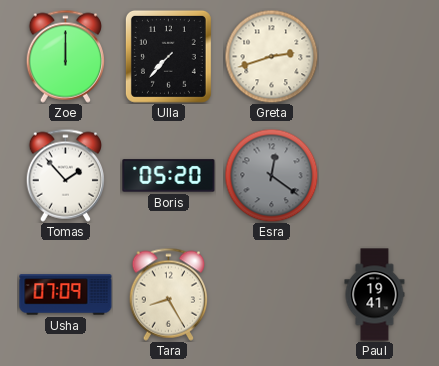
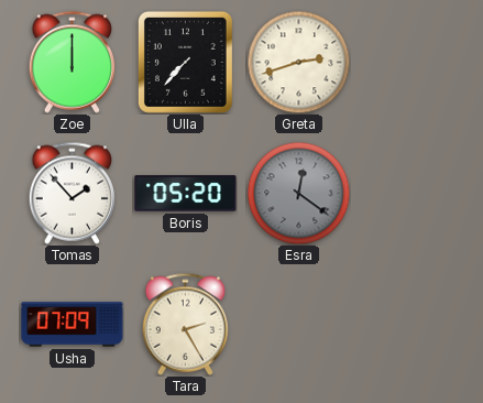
Tara: 8:25 -> 2:25
Paul: 19:41 -> none
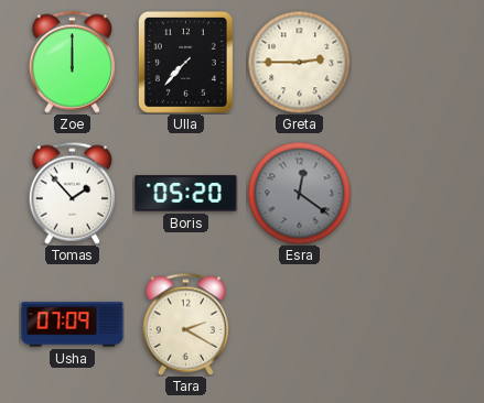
Greta: 2:42 -> 2:45
Tara: 2:25 -> 2:20
